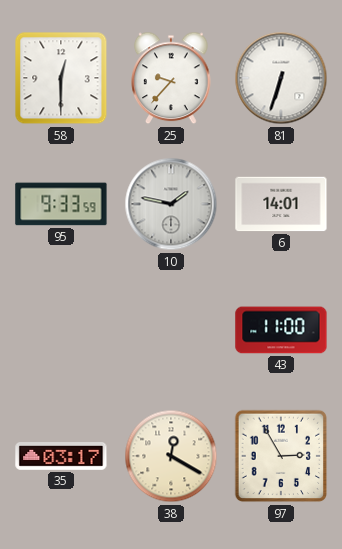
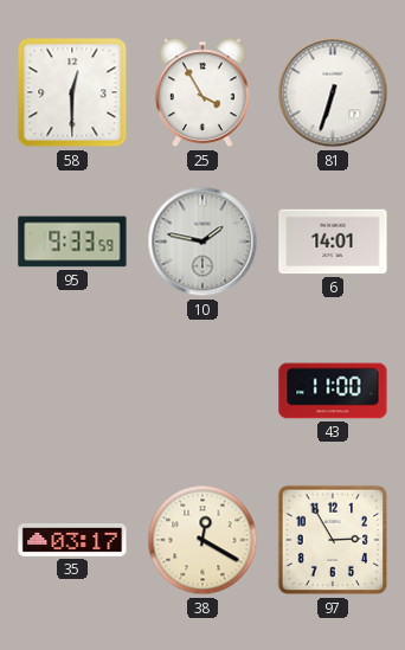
25: 9:37 -> 3:55
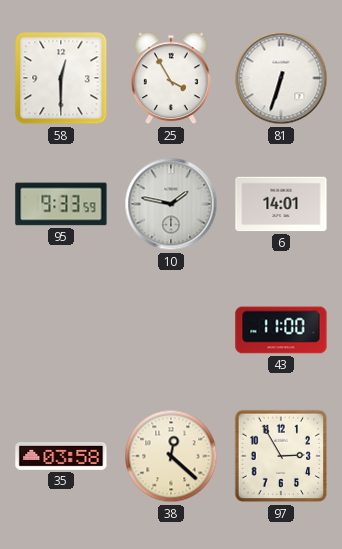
35: 03:17 -> 03:58
38: 12:20 -> 12:22
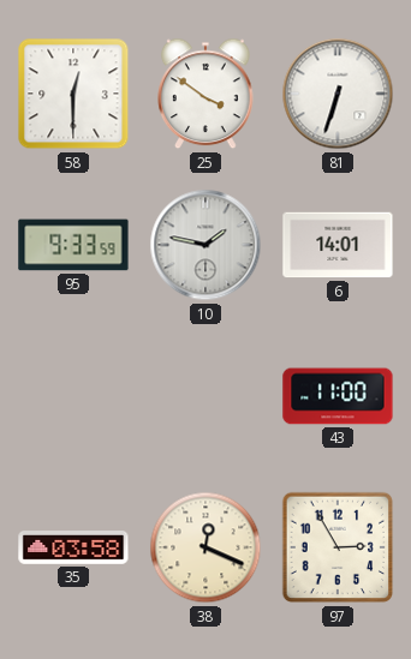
25: 3:55 -> 3:51
38: 12:22 -> 12:19
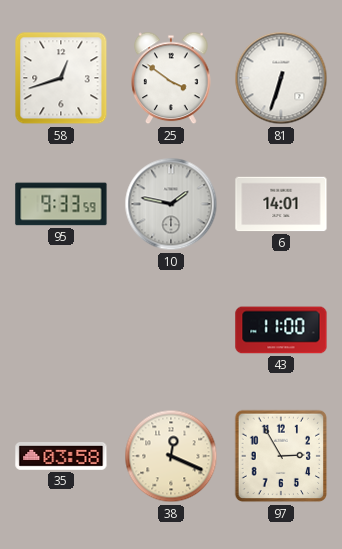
58: 12:30 -> 12:42
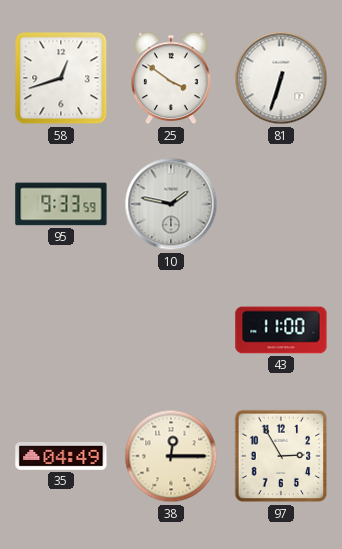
6: 14:01 -> none
35: 03:58 -> 04:49
38: 12:19 -> 12:15
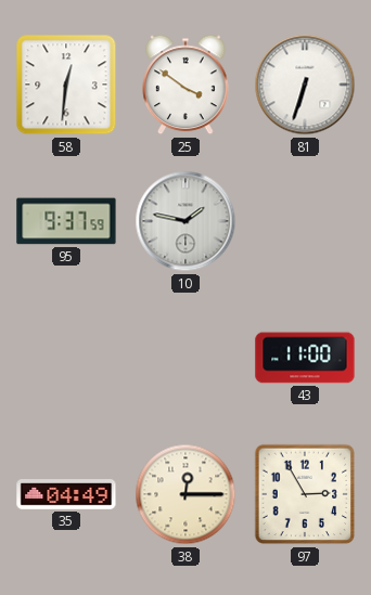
58: 12:42 -> 12:31
95: 9:33 -> 9:37
